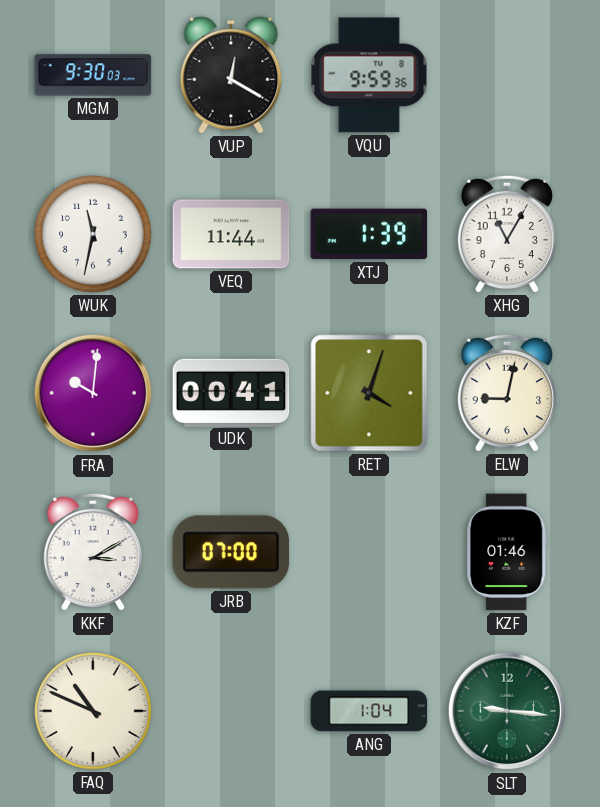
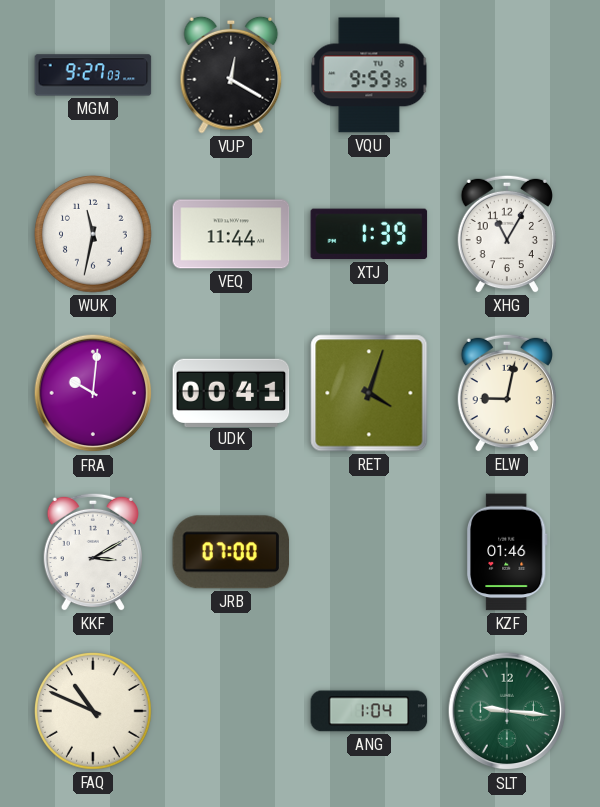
MGM: 9:30 -> 9:27
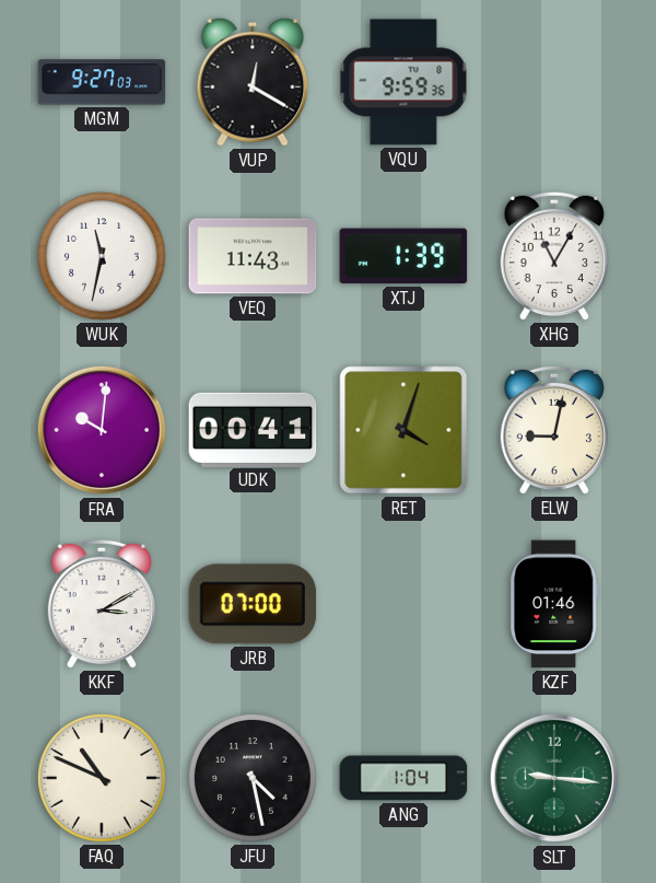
VEQ: 11:44 -> 11:43
JFU: none -> 4:28
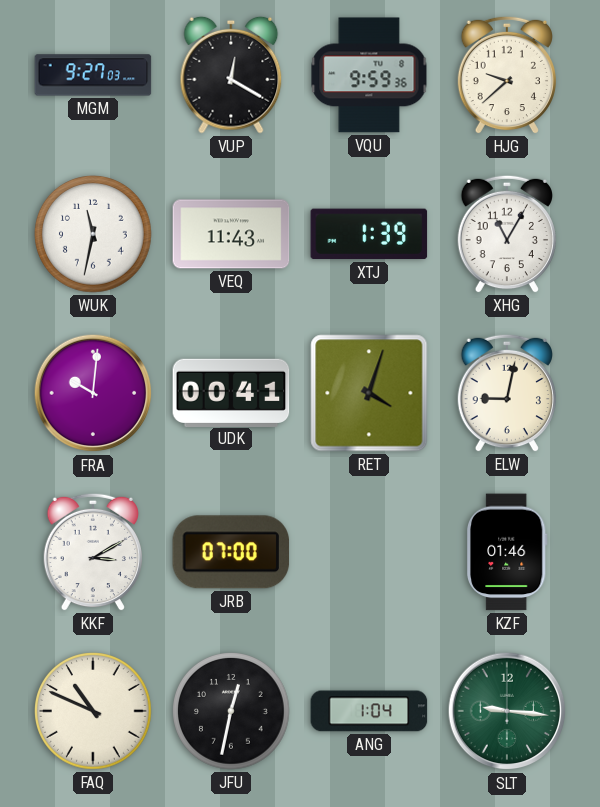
HJG: none -> 9:38
JFU: 4:28 -> 12:32
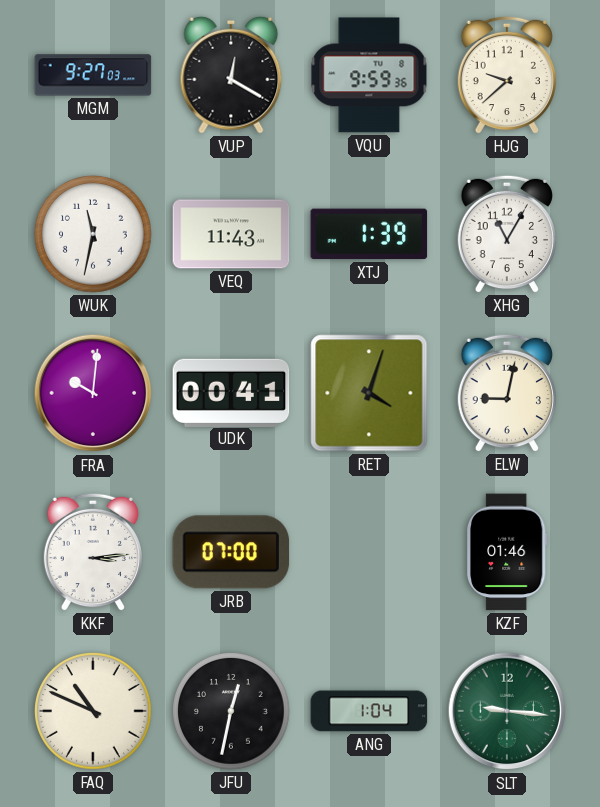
KKF: 3:10 -> 3:14
